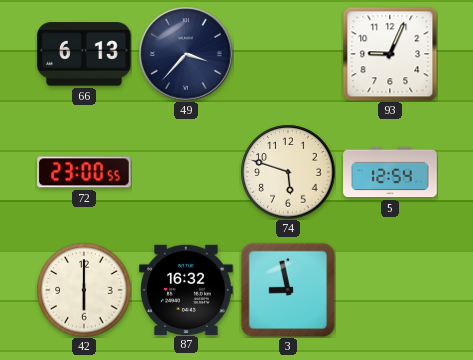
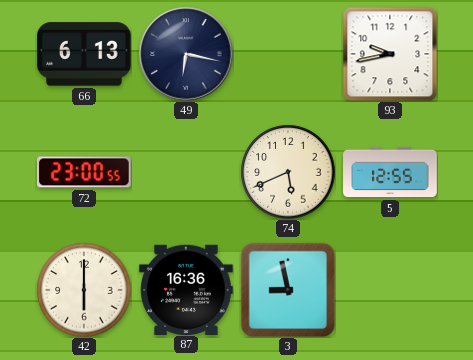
49: 3:37 -> 6:17
93: 9:04 -> 9:43
74: 5:48 -> 5:41
5: 12:54 -> 12:55
87: 16:32 -> 16:36
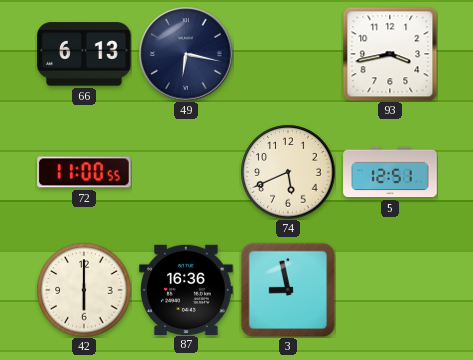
93: 9:43 -> 3:43
72: 23:00 -> 11:00
5: 12:55 -> 12:51
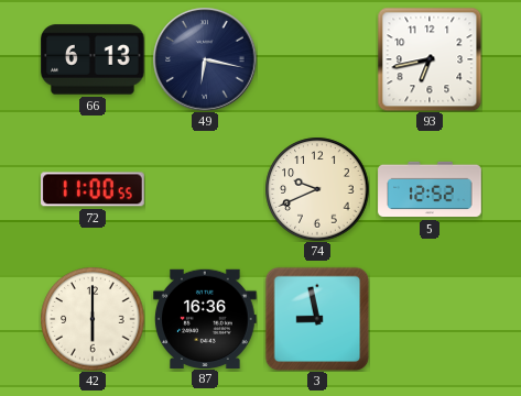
93: 3:43 -> 6:43
74: 5:41 -> 9:41
5: 12:51 -> 12:52
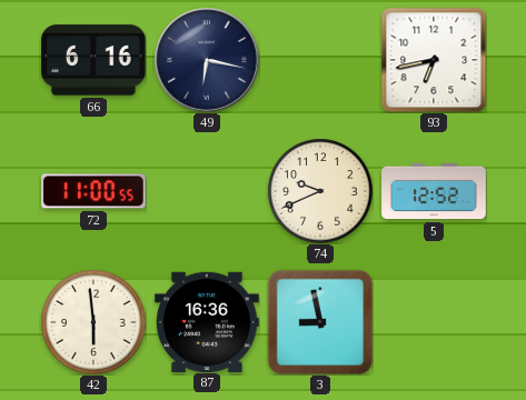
66: 6:13 -> 6:16
42: 6:00 -> 5:59
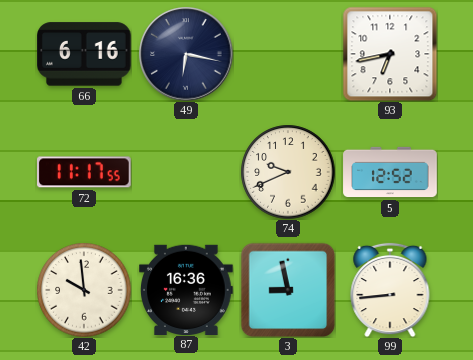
72: 11:00 -> 11:17
42: 5:59 -> 9:59
99: none -> 8:44
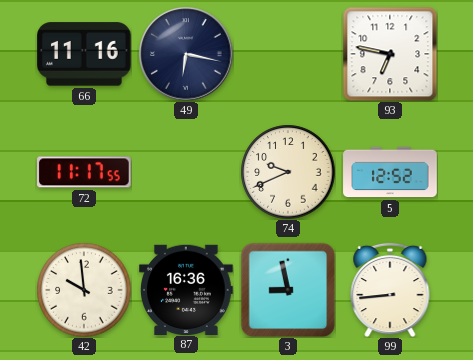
66: 6:16 -> 11:16
93: 6:43 -> 6:47
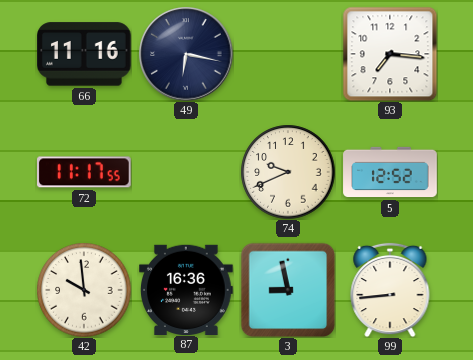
93: 6:47 -> 7:16
